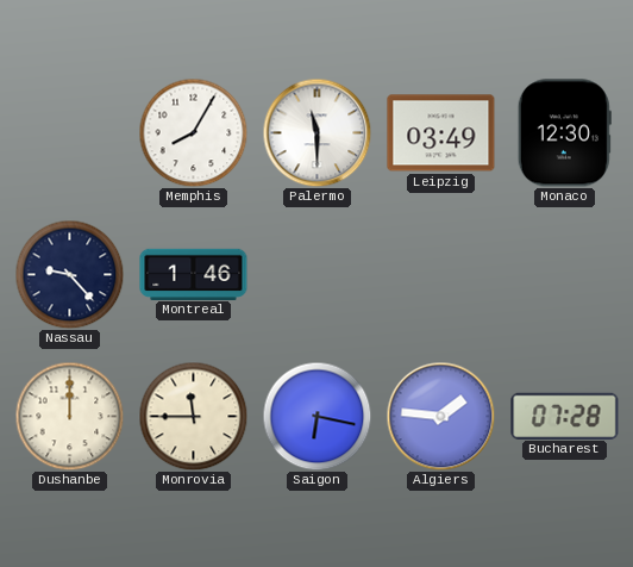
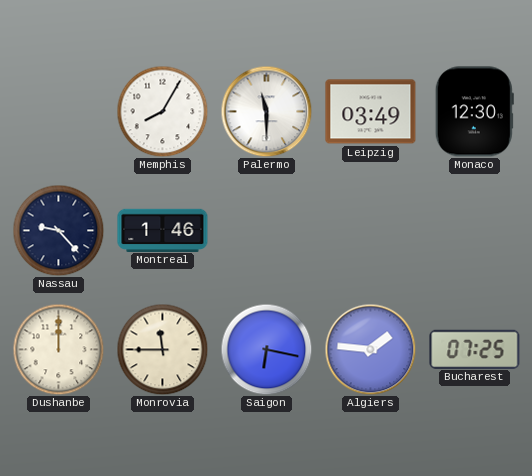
Bucharest: 07:28 -> 07:25
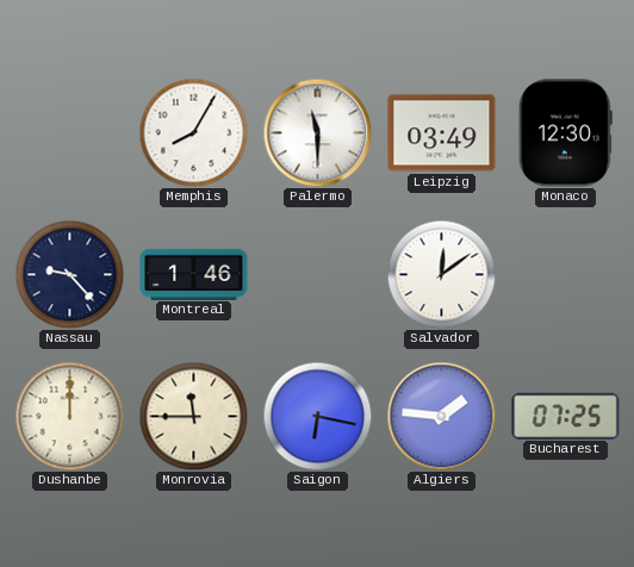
Salvador: none -> 12:09
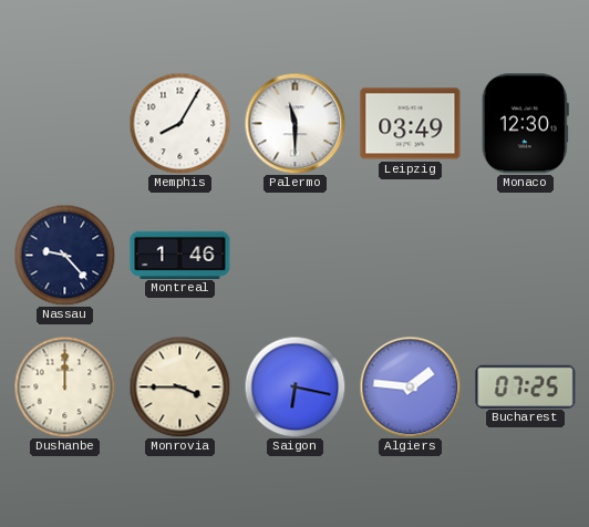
Salvador: 12:09 -> none
Monrovia: 11:45 -> 3:45
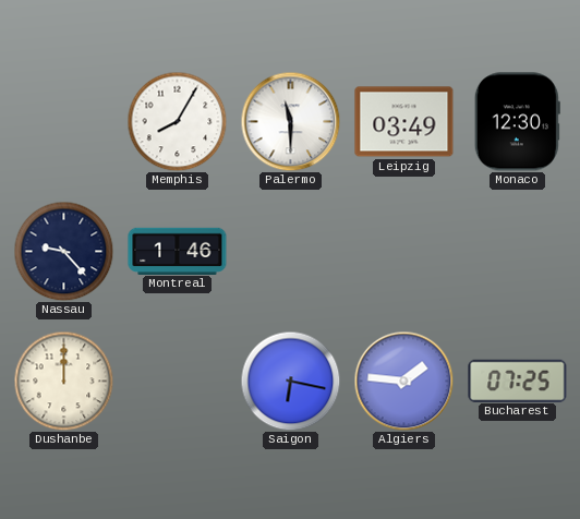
Monrovia: 3:45 -> none
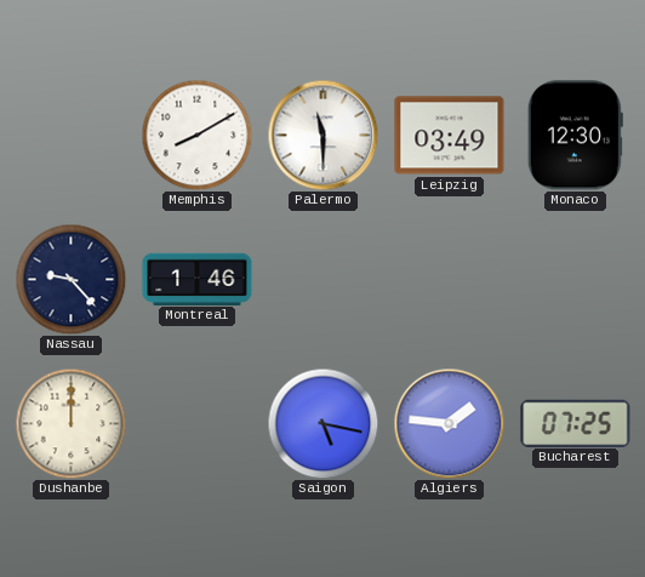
Memphis: 8:05 -> 8:10
Saigon: 6:17 -> 5:17
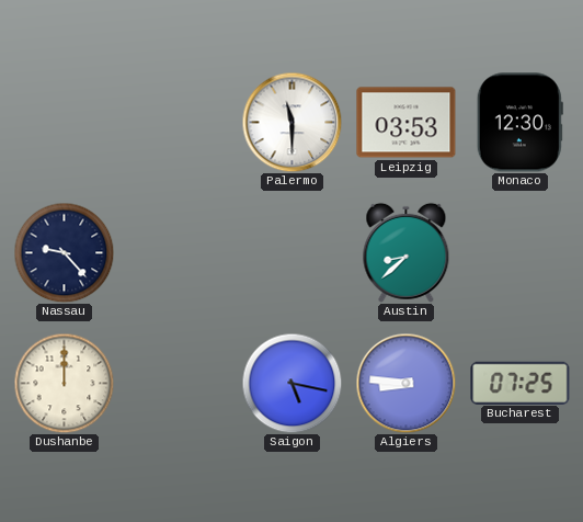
Memphis: 8:10 -> none
Leipzig: 03:49 -> 03:53
Montreal: 1:46 -> none
Austin: none -> 8:38
Algiers: 1:46 -> 8:46
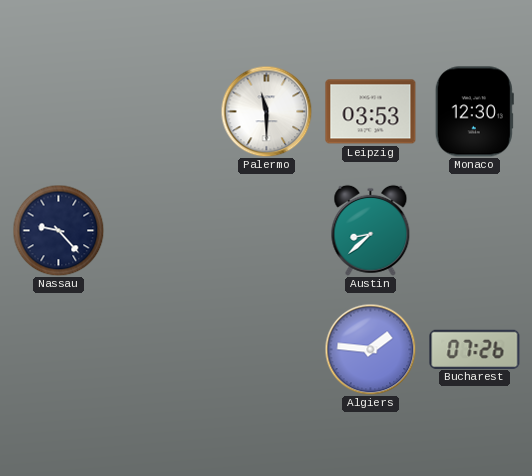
Dushanbe: 12:00 -> none
Saigon: 5:17 -> none
Algiers: 8:46 -> 1:46
Bucharest: 07:25 -> 07:26
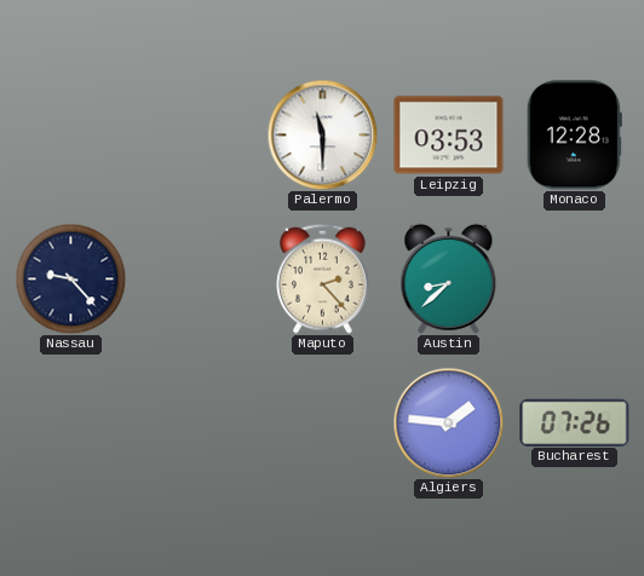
Monaco: 12:30 -> 12:28
Maputo: none -> 2:23
